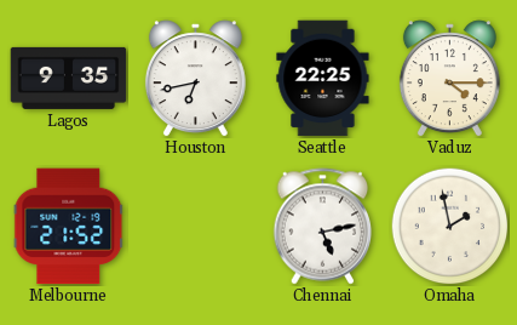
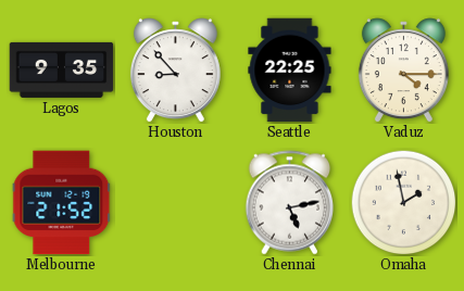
Houston: 6:43 -> 8:53
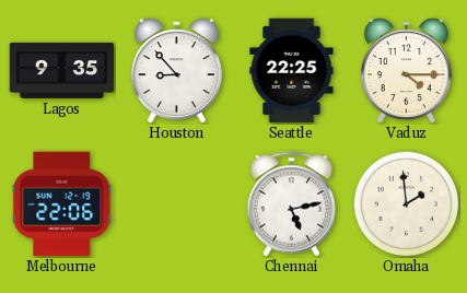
Melbourne: 21:52 -> 22:06
Omaha: 1:58 -> 1:59
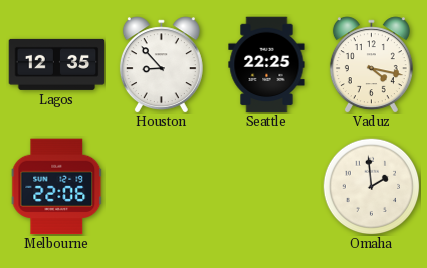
Lagos: 9:35 -> 12:35
Vaduz: 4:15 -> 4:17
Chennai: 5:13 -> none
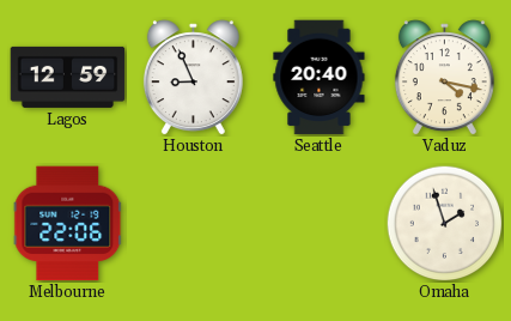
Lagos: 12:35 -> 12:59
Houston: 8:53 -> 8:56
Seattle: 22:25 -> 20:40
Omaha: 1:59 -> 1:57
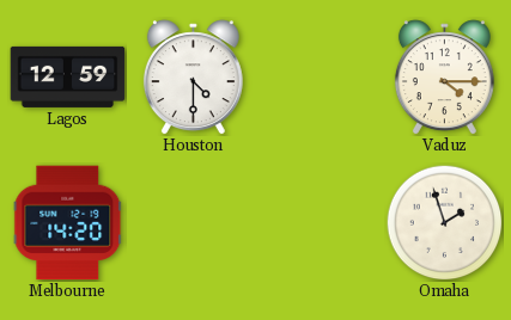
Houston: 8:56 -> 4:30
Seattle: 20:40 -> none
Vaduz: 4:17 -> 4:15
Melbourne: 22:06 -> 14:20
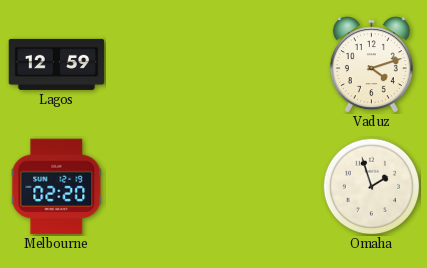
Houston: 4:30 -> none
Vaduz: 4:15 -> 4:12
Melbourne: 14:20 -> 02:20
